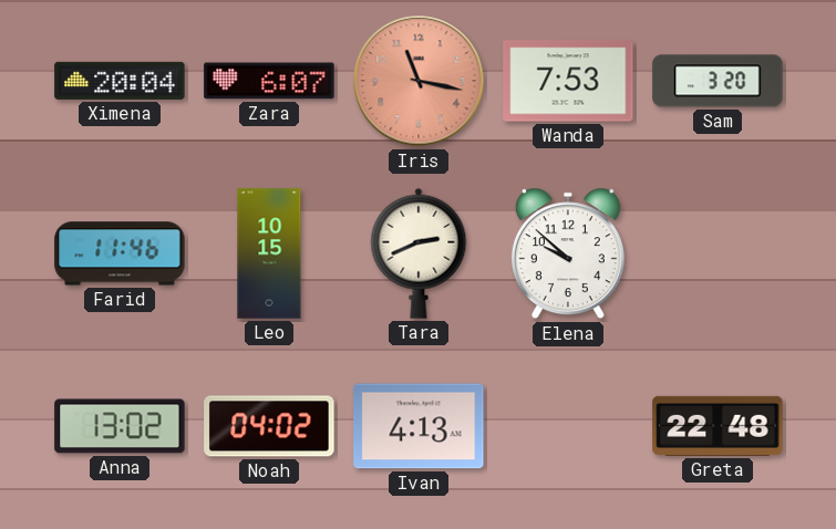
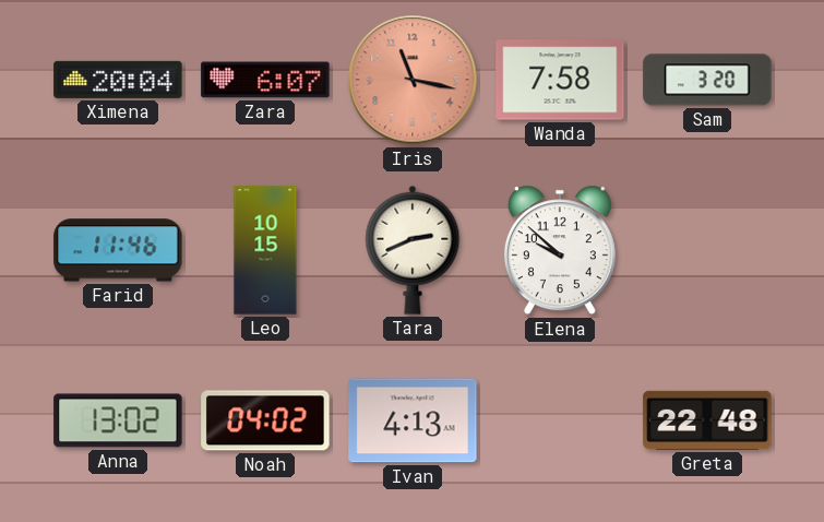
Wanda: 7:53 -> 7:58
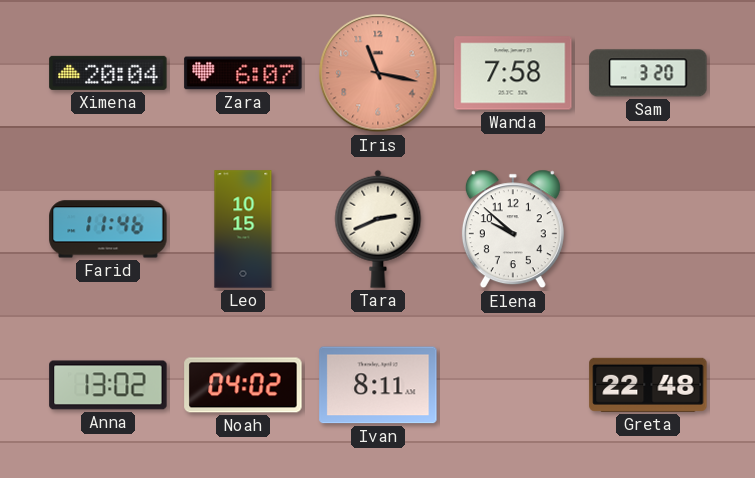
Ivan: 4:13 -> 8:11
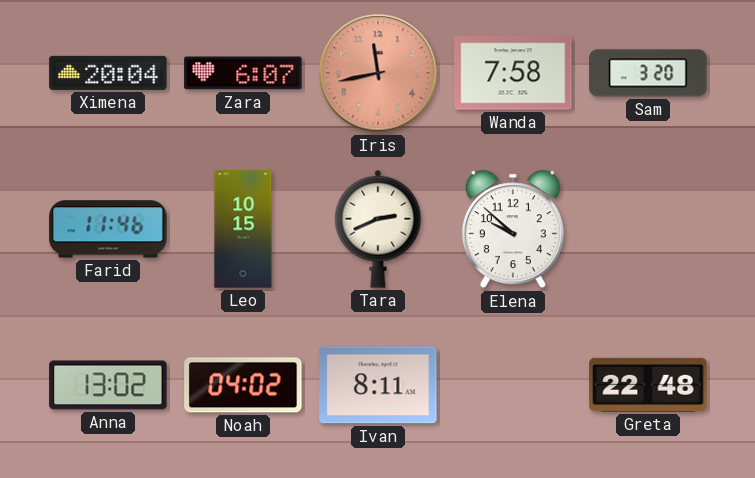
Iris: 11:17 -> 11:43
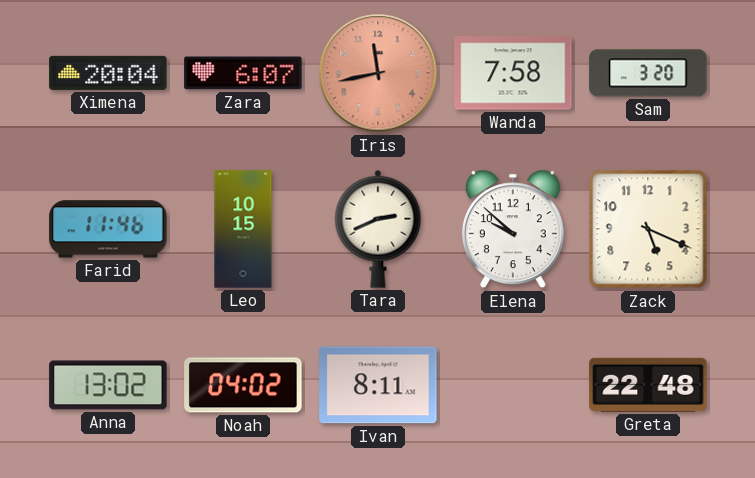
Zack: none -> 5:19
